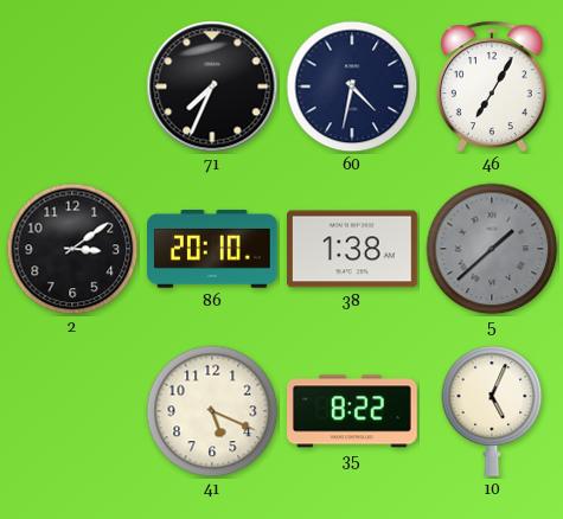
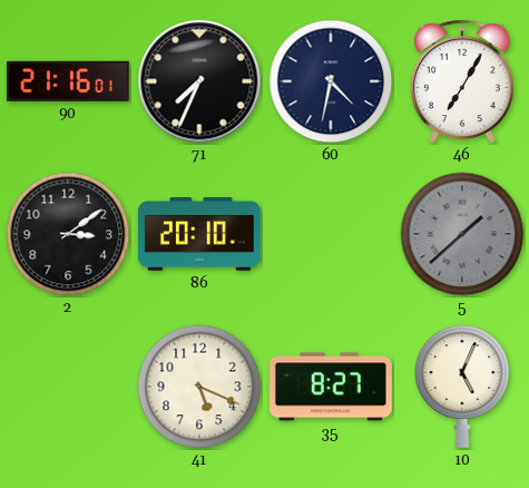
90: none -> 21:16
38: 1:38 -> none
35: 8:22 -> 8:27
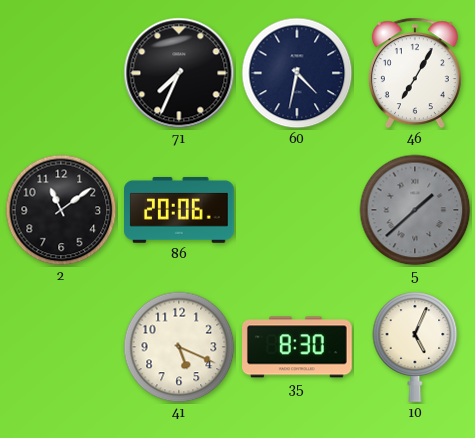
90: 21:16 -> none
2: 3:09 -> 11:09
86: 20:10 -> 20:06
35: 8:27 -> 8:30
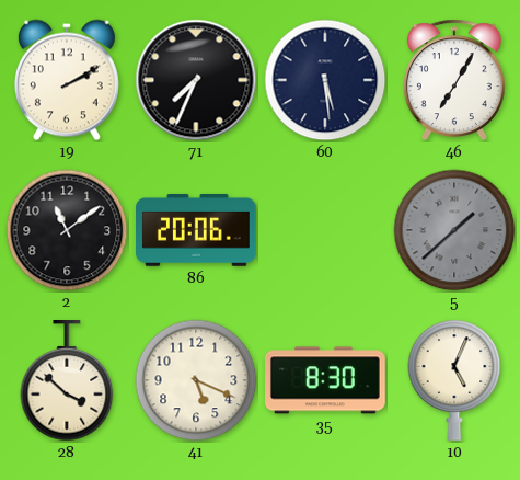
19: none -> 2:10
60: 4:32 -> 5:29
28: none -> 3:52
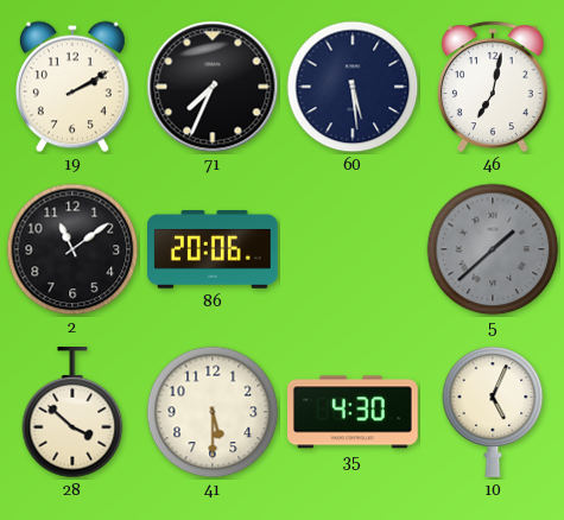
46: 7:05 -> 7:02
41: 5:19 -> 5:30
35: 8:30 -> 4:30
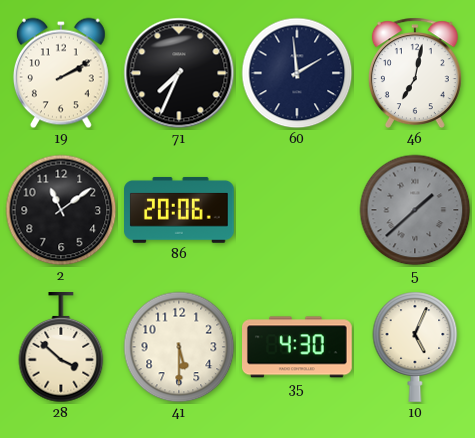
60: 5:29 -> 1:59
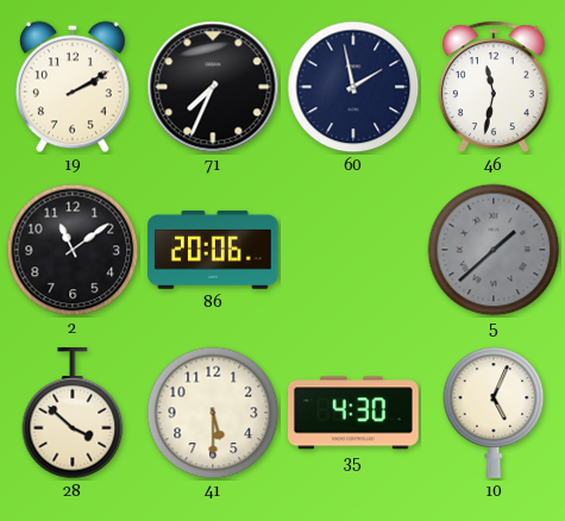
60: 1:59 -> 1:58
46: 7:02 -> 11:32
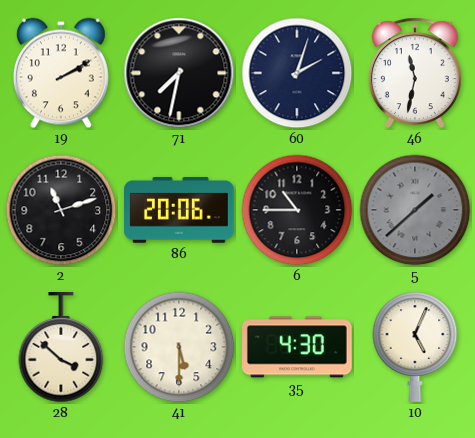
71: 7:34 -> 7:32
60: 1:58 -> 2:03
2: 11:09 -> 11:12
6: none -> 10:45
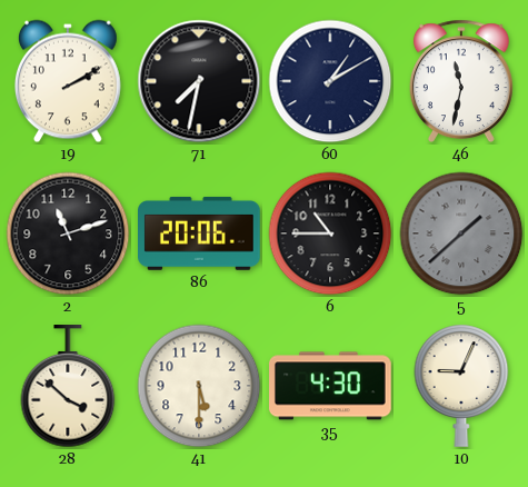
60: 2:03 -> 1:10
10: 5:04 -> 9:04
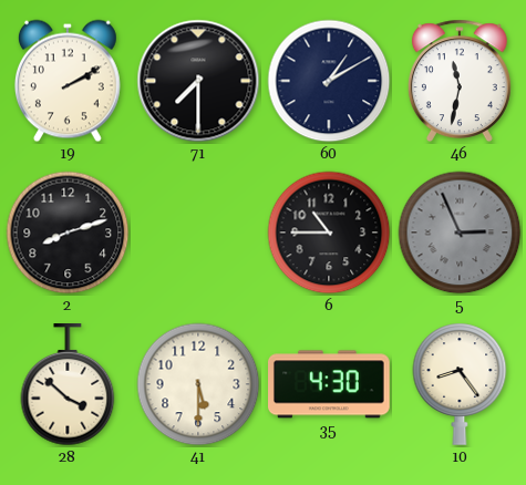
71: 7:32 -> 7:30
2: 11:12 -> 8:12
86: 20:06 -> none
5: 1:38 -> 2:56
10: 9:04 -> 8:24
